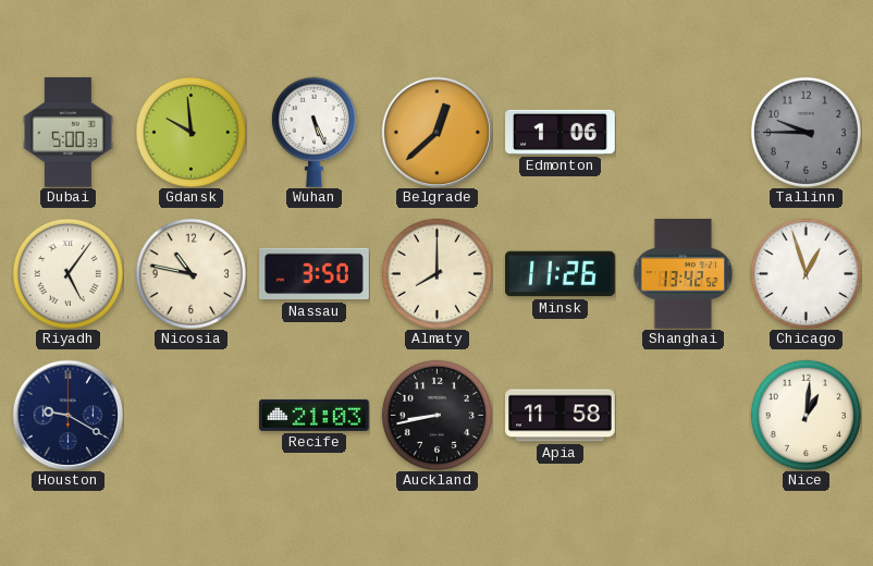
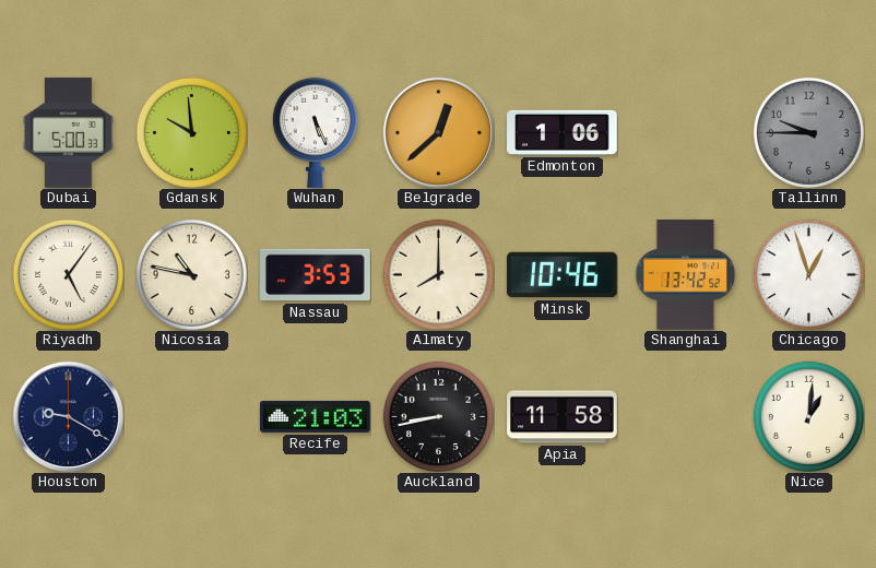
Nassau: 3:50 -> 3:53
Minsk: 11:26 -> 10:46
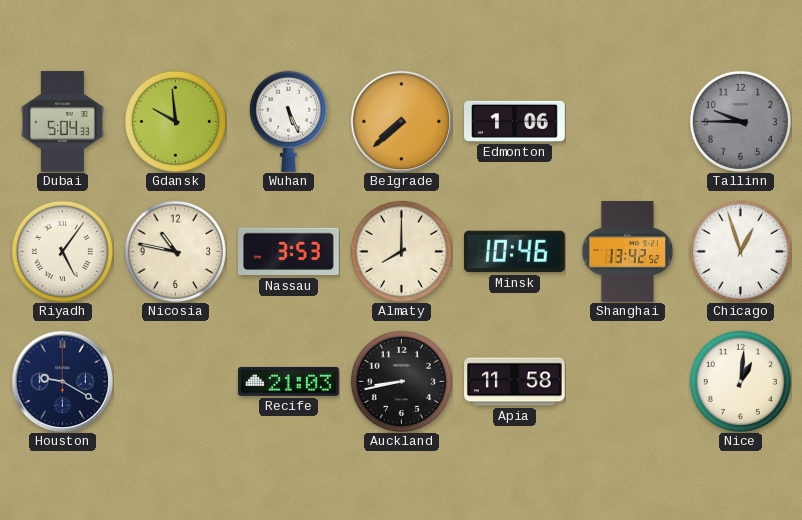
Dubai: 5:00 -> 5:04
Belgrade: 12:38 -> 7:38
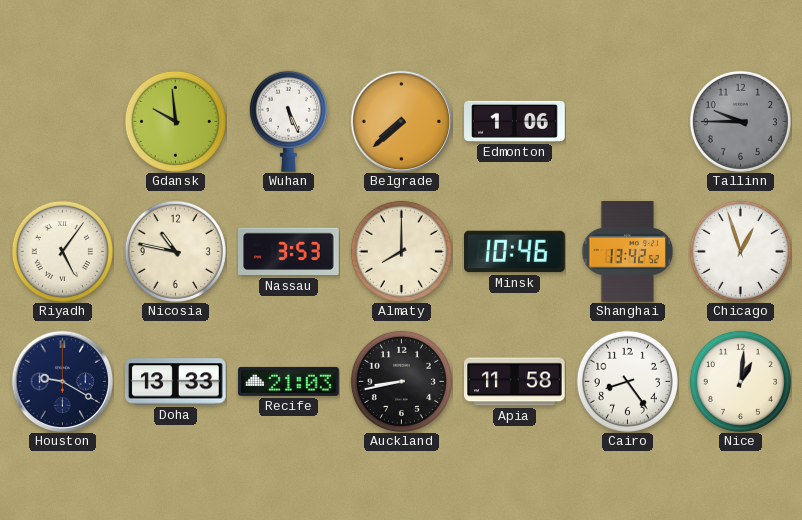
Dubai: 5:04 -> none
Doha: none -> 13:33
Cairo: none -> 8:24
